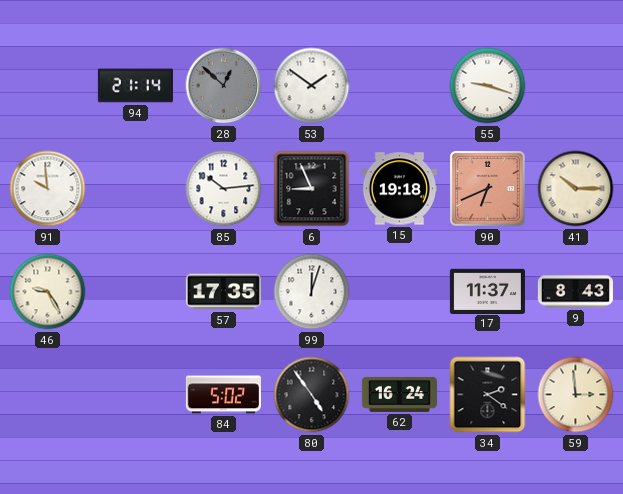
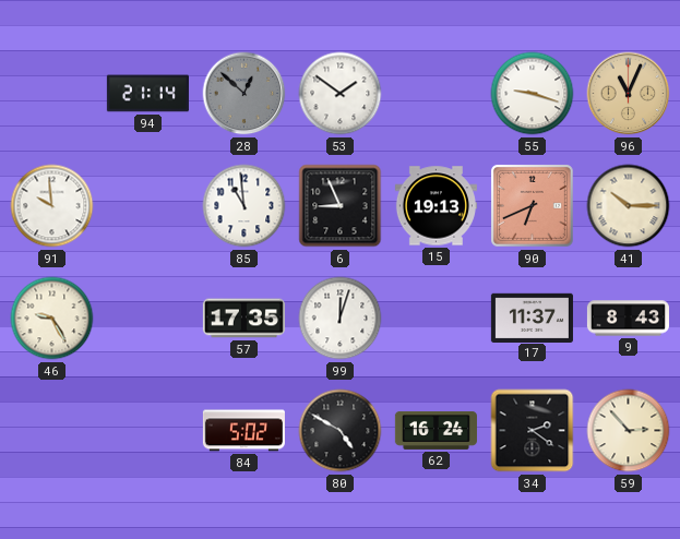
96: none -> 11:04
85: 10:14 -> 10:59
15: 19:18 -> 19:13
80: 4:54 -> 4:50
59: 2:59 -> 2:53
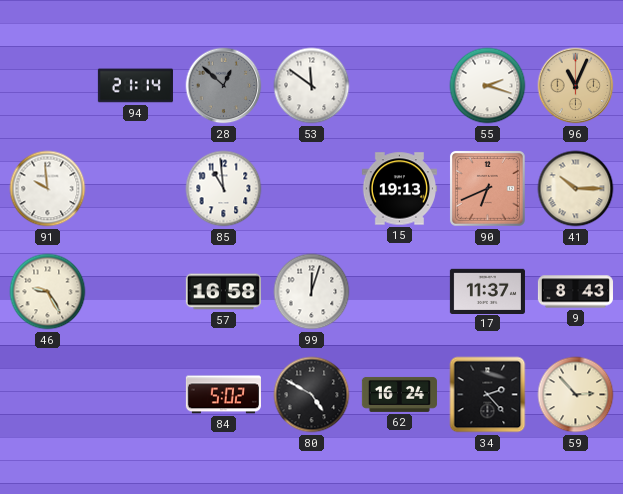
53: 1:51 -> 11:51
55: 9:18 -> 2:18
6: 8:56 -> none
57: 17:35 -> 16:58
34: 2:21 -> 2:23
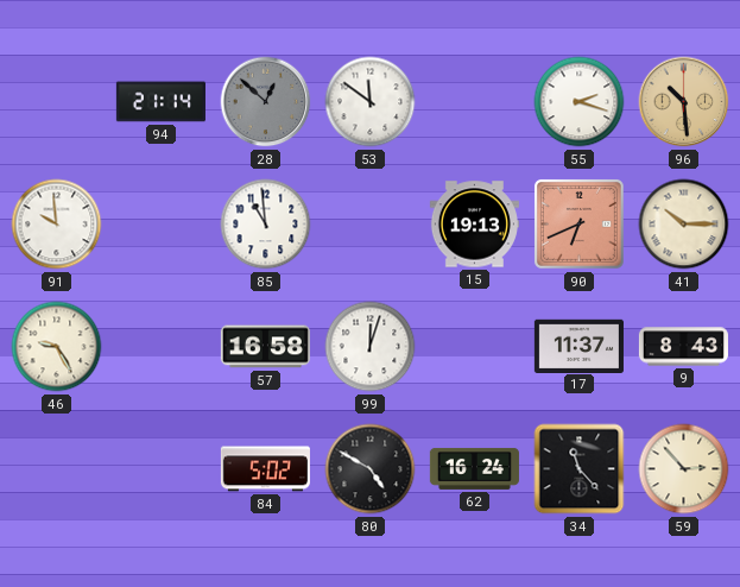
96: 11:04 -> 10:29
34: 2:23 -> 11:23
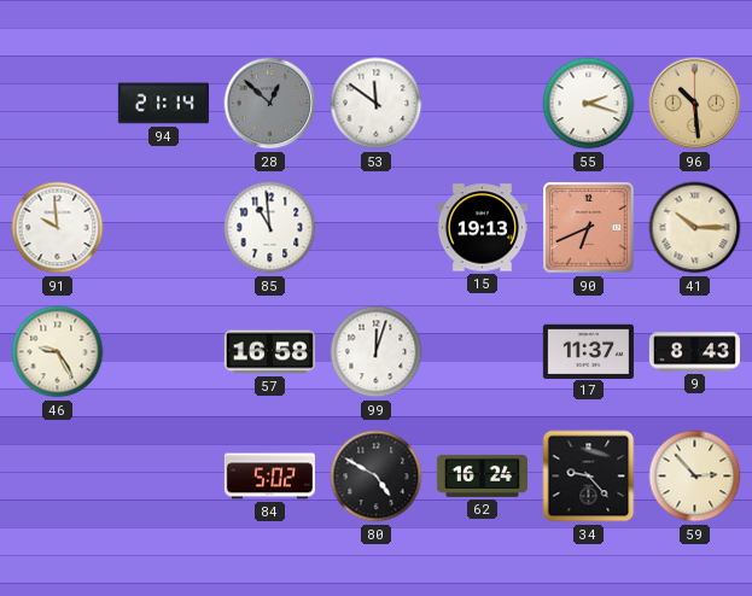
34: 11:23 -> 9:23
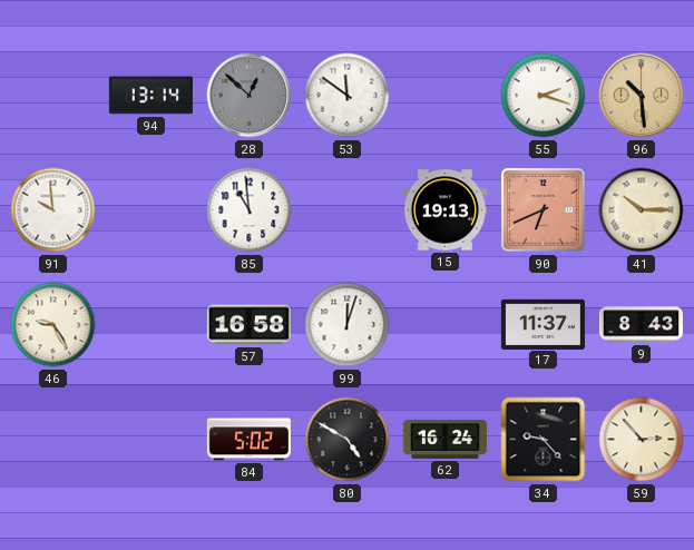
94: 21:14 -> 13:14
